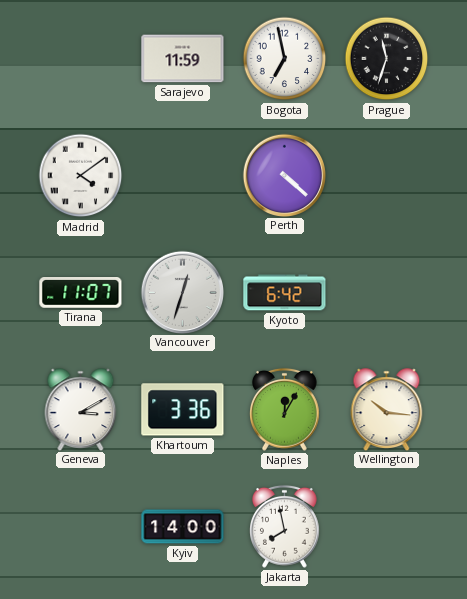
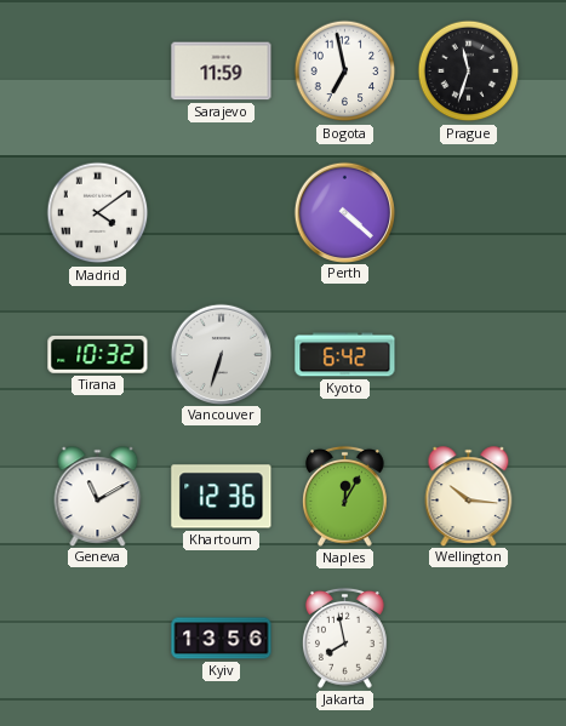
Tirana: 11:07 -> 10:32
Vancouver: 12:33 -> 6:33
Geneva: 3:10 -> 11:10
Khartoum: 3:36 -> 12:36
Kyiv: 14:00 -> 13:56
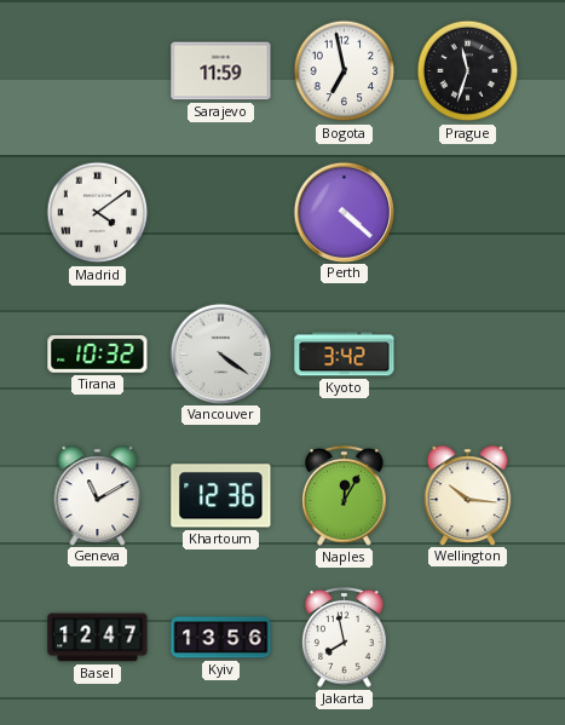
Vancouver: 6:33 -> 4:21
Kyoto: 6:42 -> 3:42
Basel: none -> 12:47
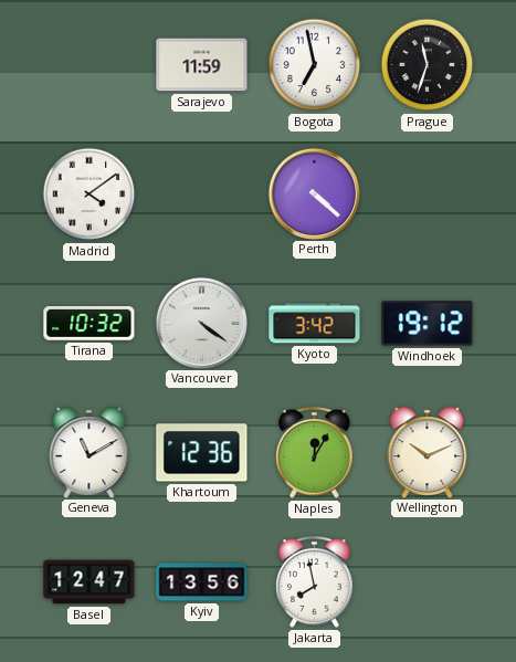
Windhoek: none -> 19:12
Wellington: 10:16 -> 10:11
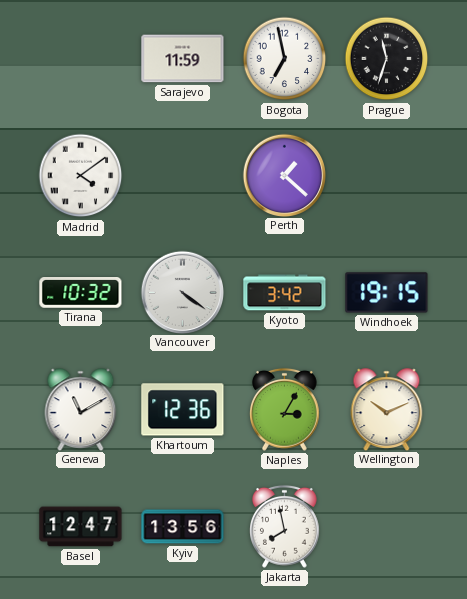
Perth: 4:22 -> 1:22
Windhoek: 19:12 -> 19:15
Naples: 12:05 -> 3:05
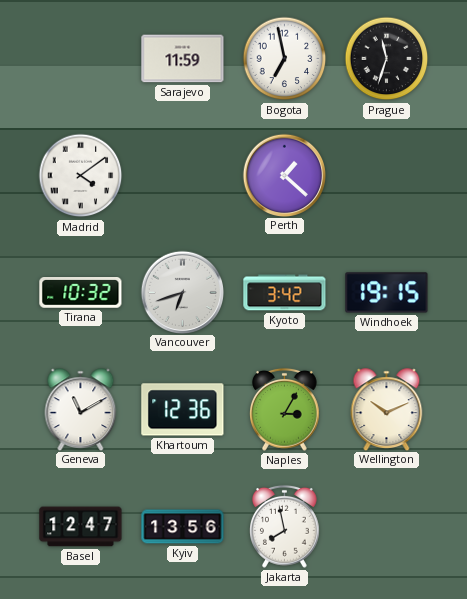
Vancouver: 4:21 -> 6:42
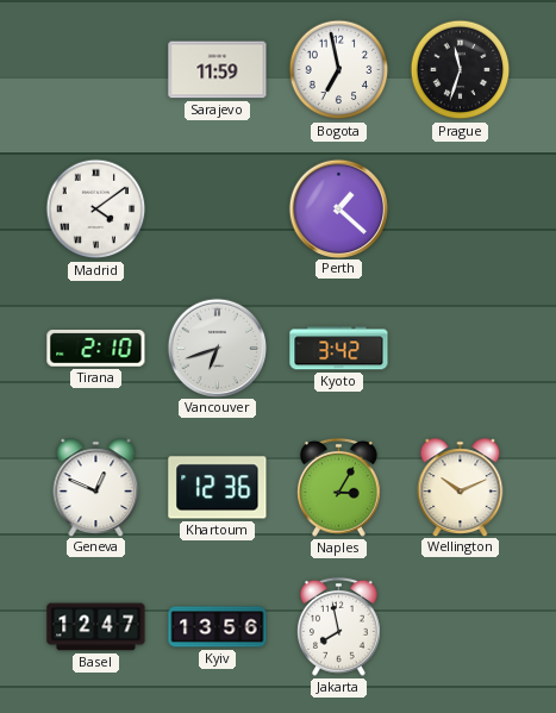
Tirana: 10:32 -> 2:10
Windhoek: 19:15 -> none
Geneva: 11:10 -> 12:49
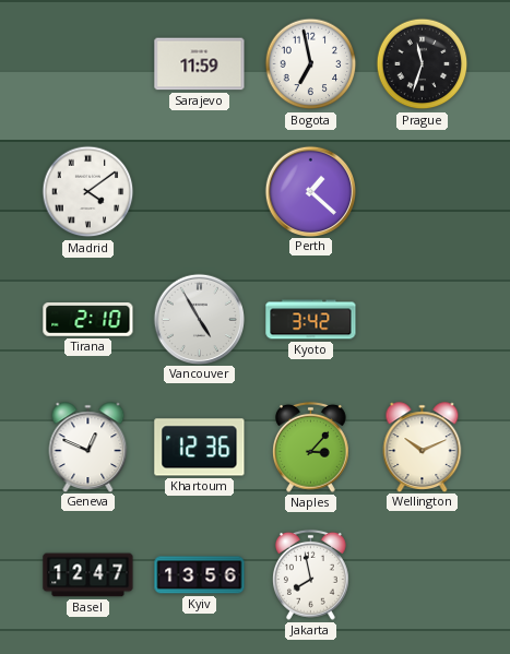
Vancouver: 6:42 -> 4:55
Naples: 3:05 -> 3:07
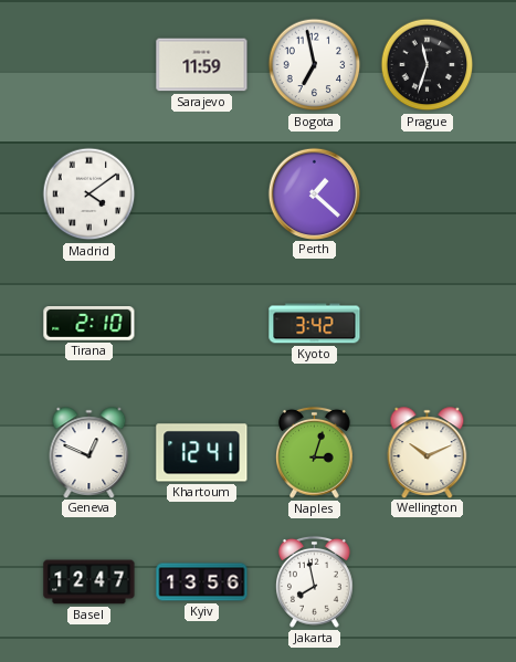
Vancouver: 4:55 -> none
Khartoum: 12:36 -> 12:41
Naples: 3:07 -> 3:03
